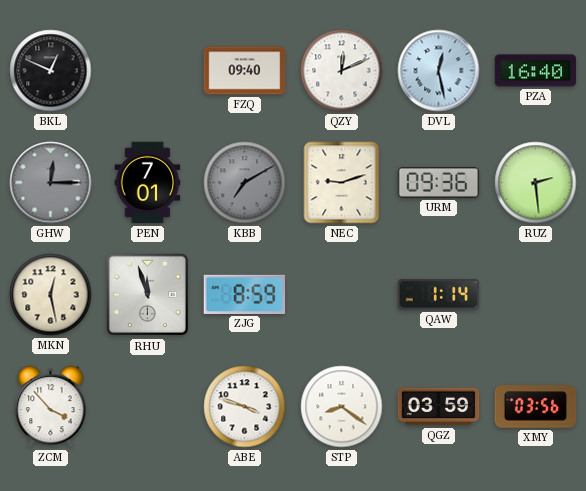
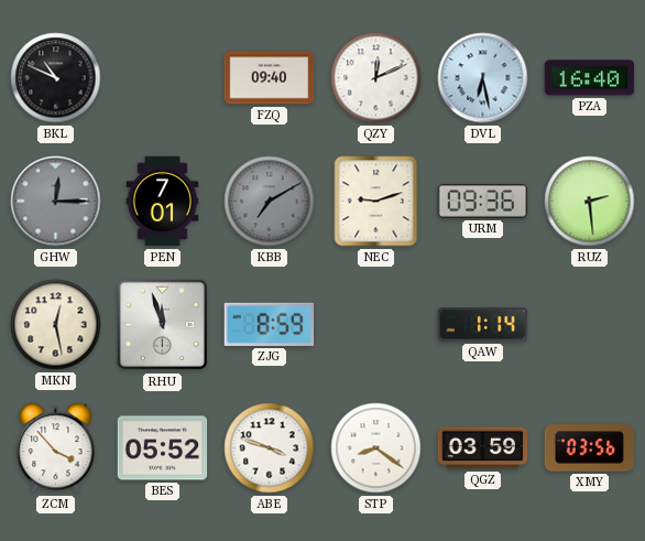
BKL: 12:49 -> 10:49
DVL: 12:28 -> 6:28
BES: none -> 05:52
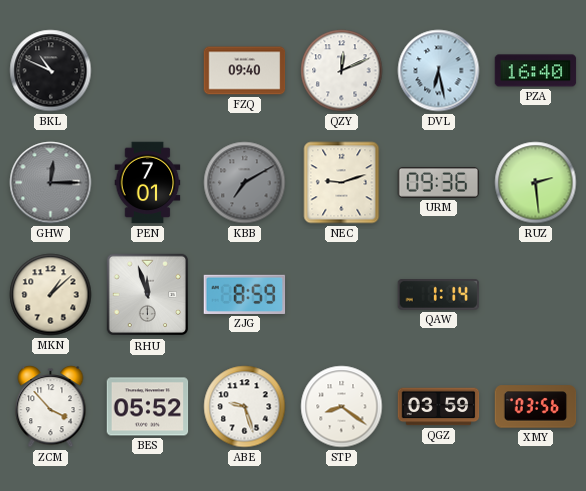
MKN: 12:28 -> 1:08
ABE: 3:48 -> 9:27
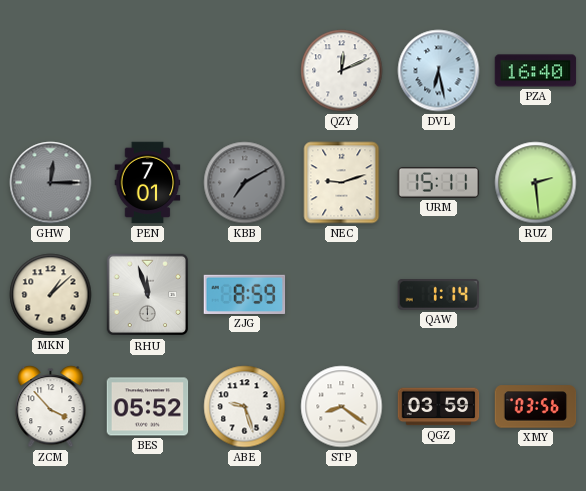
BKL: 10:49 -> none
FZQ: 09:40 -> none
URM: 09:36 -> 15:11
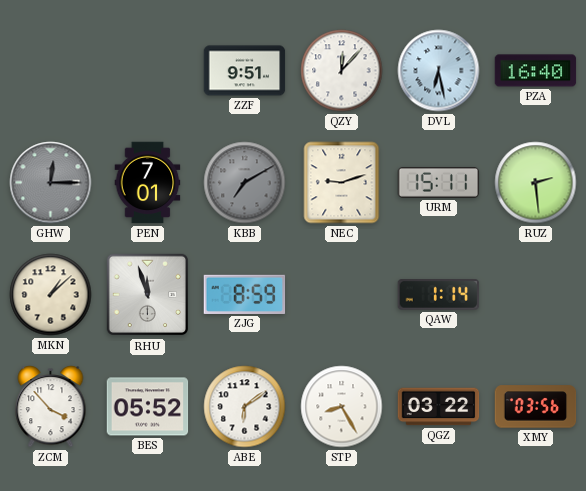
ZZF: none -> 9:51
QZY: 12:11 -> 12:07
ABE: 9:27 -> 6:09
STP: 8:21 -> 8:25
QGZ: 03:59 -> 03:22
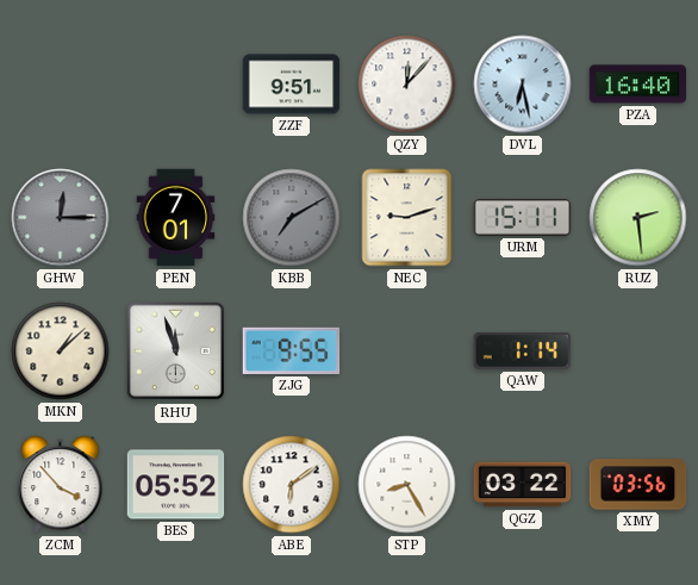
ZJG: 8:59 -> 9:55
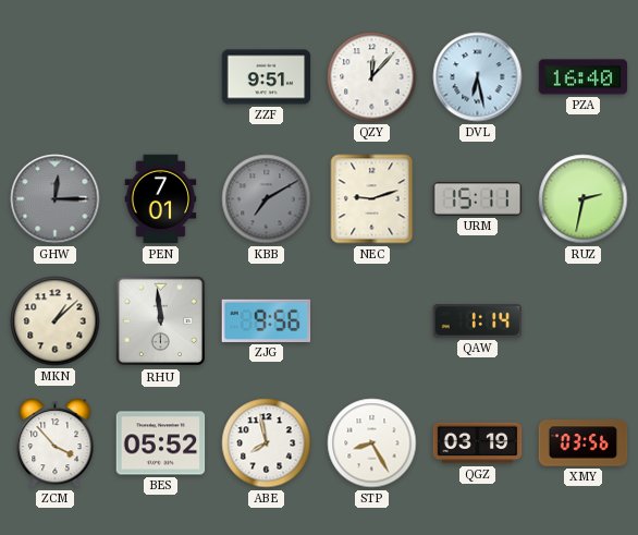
RUZ: 2:29 -> 2:32
RHU: 11:57 -> 11:59
ZJG: 9:55 -> 9:56
ABE: 6:09 -> 7:58
QGZ: 03:22 -> 03:19
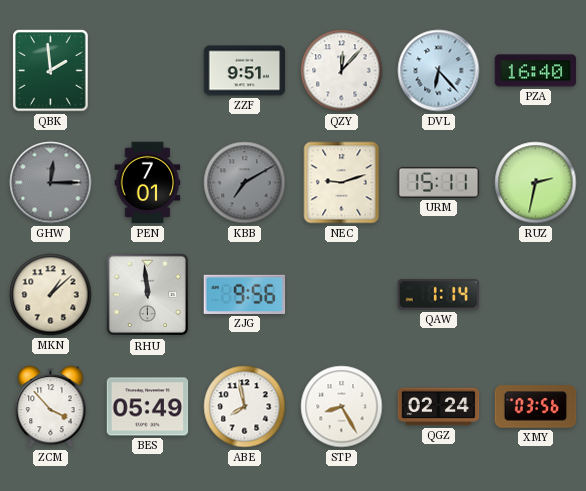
QBK: none -> 1:59
DVL: 6:28 -> 6:23
BES: 05:52 -> 05:49
QGZ: 03:19 -> 02:24
